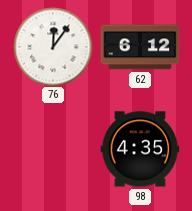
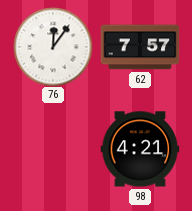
62: 6:12 -> 7:57
98: 4:35 -> 4:21
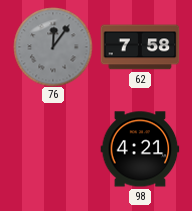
76 dial: white -> grey
62: 7:57 -> 7:58
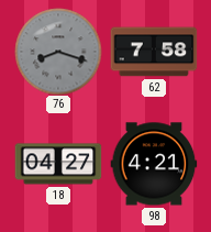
76: 12:06 -> 8:18
18: none -> 04:27
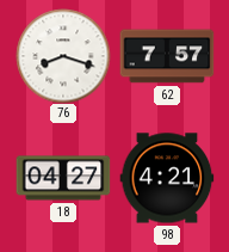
76 dial: grey -> white
62: 7:58 -> 7:57
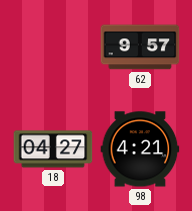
76: 8:18 -> none
62: 7:57 -> 9:57
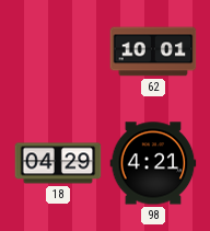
62: 9:57 -> 10:01
18: 04:27 -> 04:29
